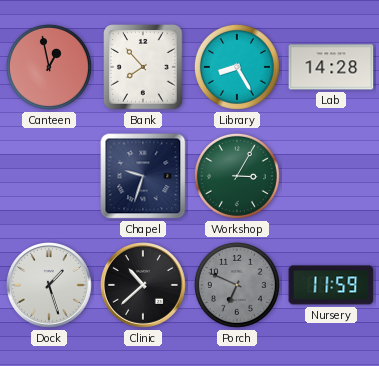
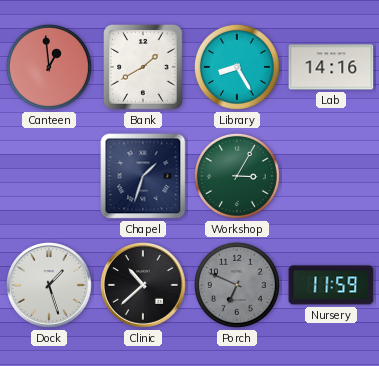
Canteen: 12:58 -> 12:59
Bank: 7:53 -> 1:40
Lab: 14:28 -> 14:16
Chapel: 9:33 -> 1:33
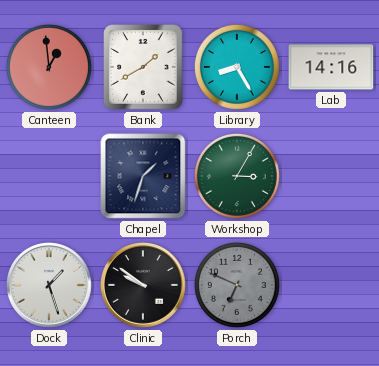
Clinic: 10:38 -> 9:51
Nursery: 11:59 -> none
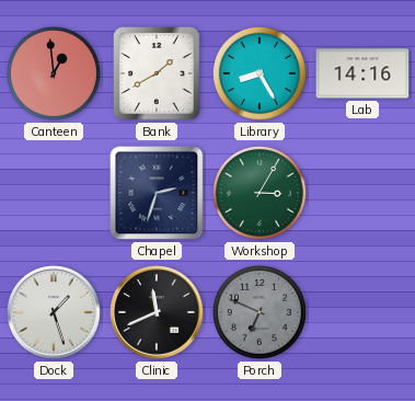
Chapel: 1:33 -> 2:33
Clinic: 9:51 -> 11:41
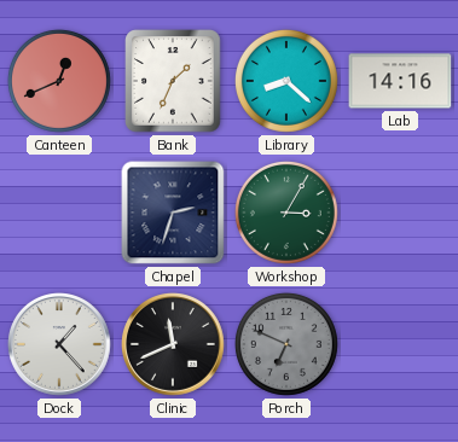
Canteen: 12:59 -> 12:41
Bank: 1:40 -> 1:34
Library: 8:25 -> 8:22
Dock: 1:27 -> 1:23
